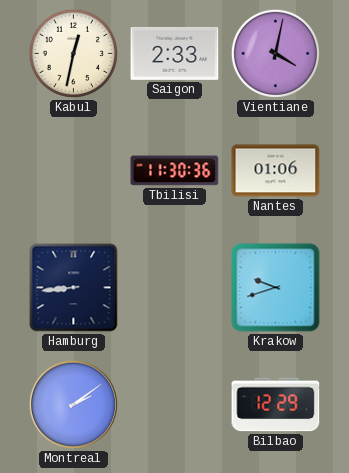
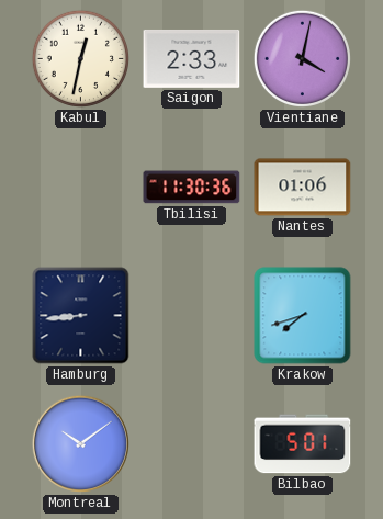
Krakow: 9:42 -> 7:42
Montreal: 2:09 -> 10:09
Bilbao: 12:29 -> 5:01
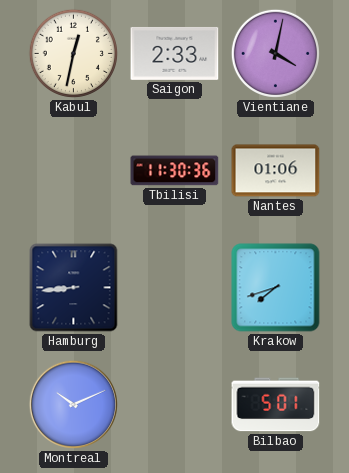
Montreal: 10:09 -> 10:11
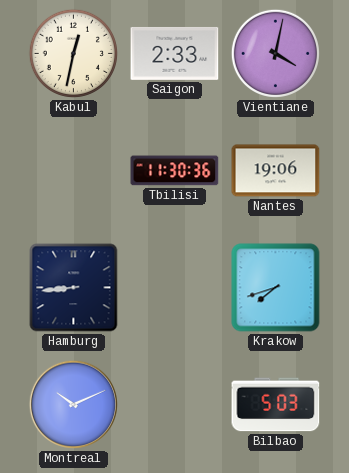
Nantes: 01:06 -> 19:06
Bilbao: 5:01 -> 5:03
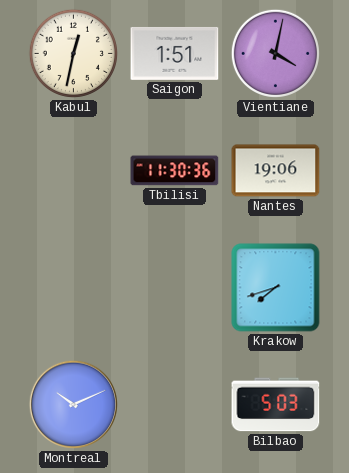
Saigon: 2:33 -> 1:51
Hamburg: 8:44 -> none
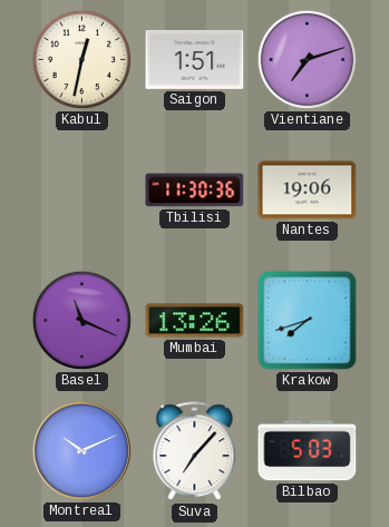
Vientiane: 4:02 -> 7:12
Basel: none -> 11:19
Mumbai: none -> 13:26
Suva: none -> 7:07
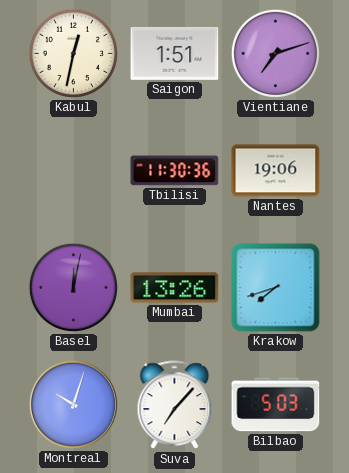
Basel: 11:19 -> 12:02
Montreal: 10:11 -> 10:03
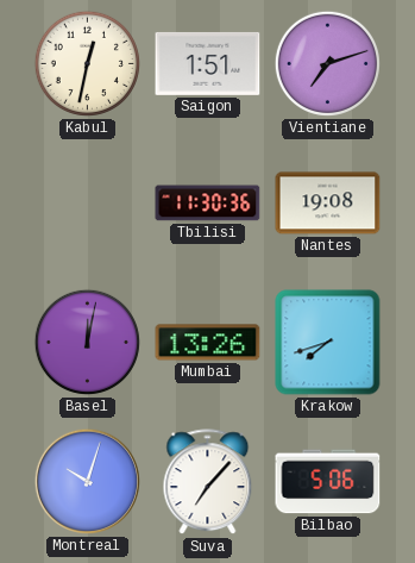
Nantes: 19:06 -> 19:08
Bilbao: 5:03 -> 5:06
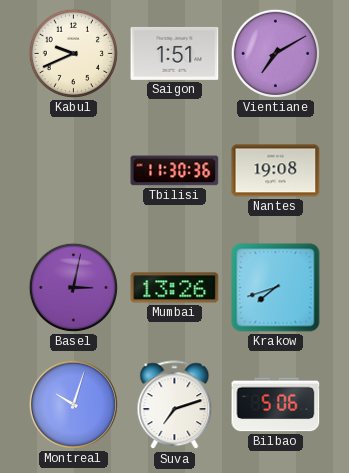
Kabul: 12:32 -> 9:41
Vientiane: 7:12 -> 7:10
Basel: 12:02 -> 3:02
Suva: 7:07 -> 7:12
